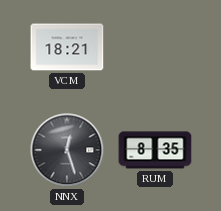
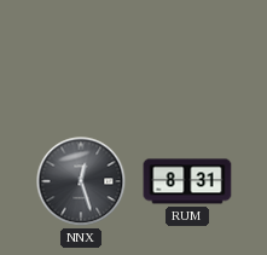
VCM: 18:21 -> none
RUM: 8:35 -> 8:31
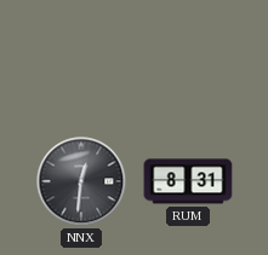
NNX: 12:27 -> 12:31
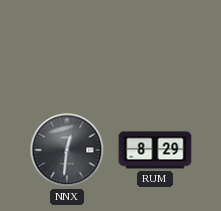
RUM: 8:31 -> 8:29
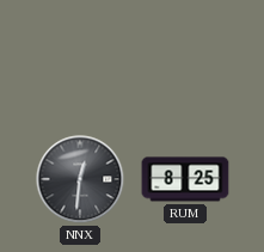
RUM: 8:29 -> 8:25
